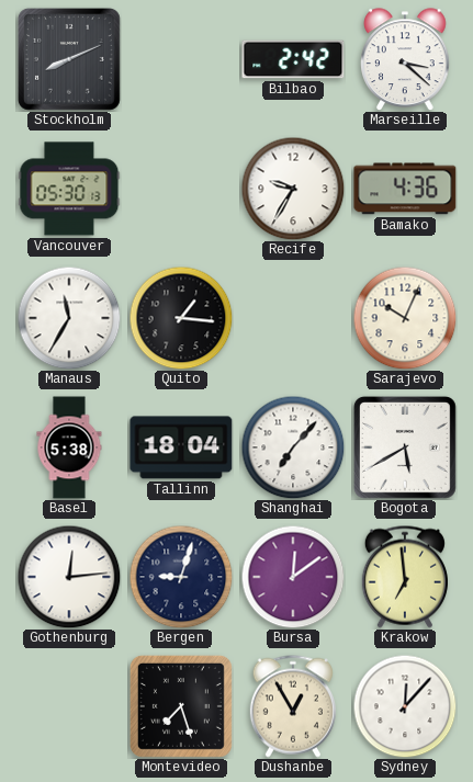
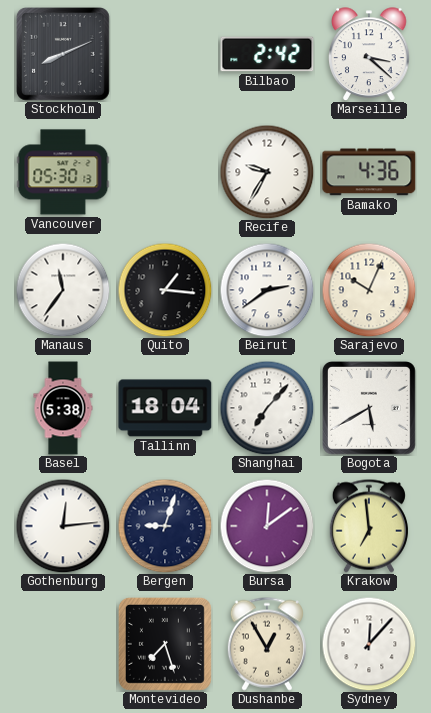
Manaus: 11:35 -> 11:36
Beirut: none -> 2:39
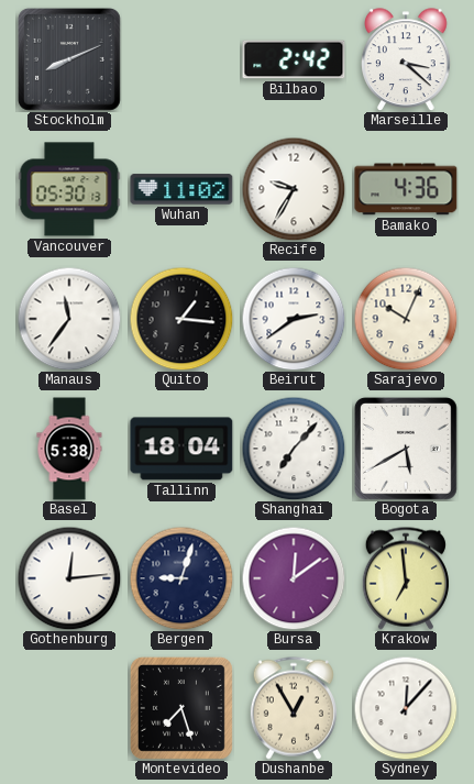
Wuhan: none -> 11:02
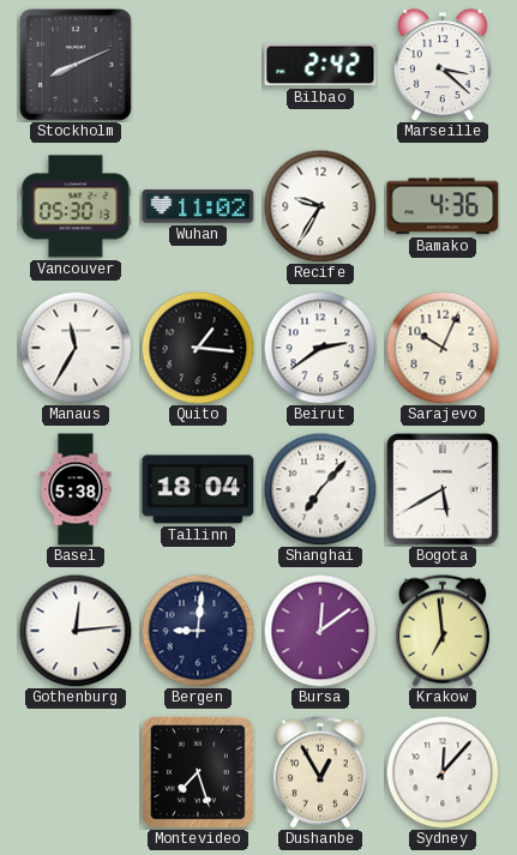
Manaus: 11:36 -> 11:35
Bergen: 9:03 -> 9:01
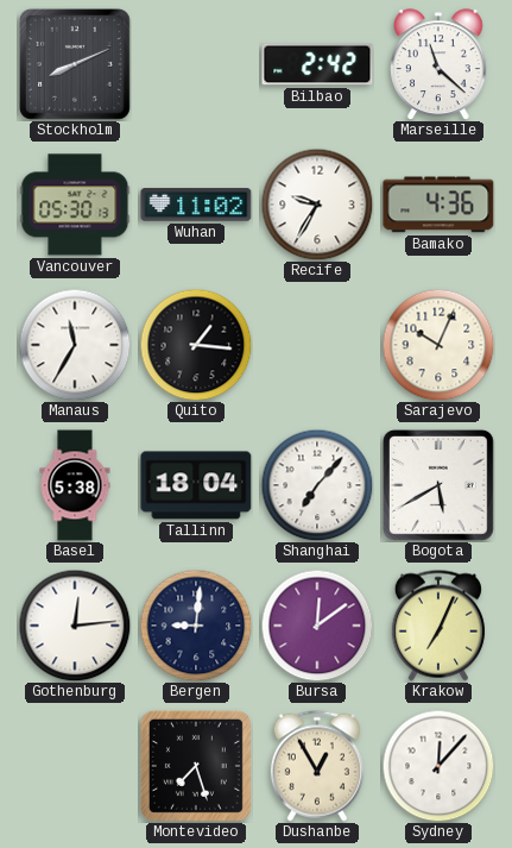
Marseille: 3:22 -> 11:22
Beirut: 2:39 -> none
Krakow: 6:59 -> 7:04
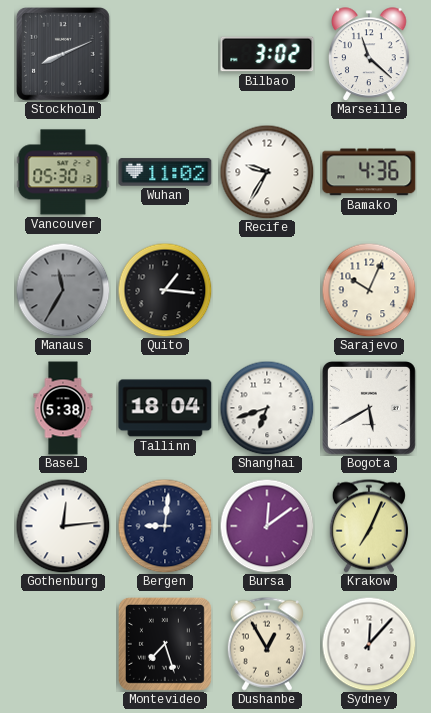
Bilbao: 2:42 -> 3:02
Manaus dial: white -> grey
Shanghai: 7:07 -> 6:42
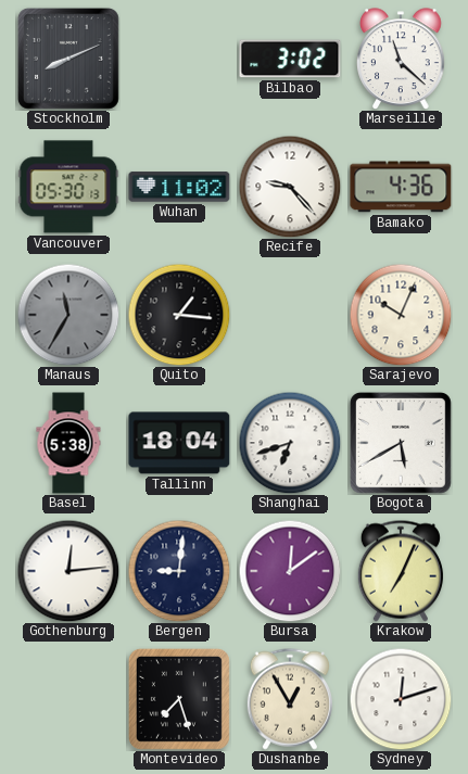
Recife: 9:35 -> 9:23
Sydney: 12:07 -> 12:12
